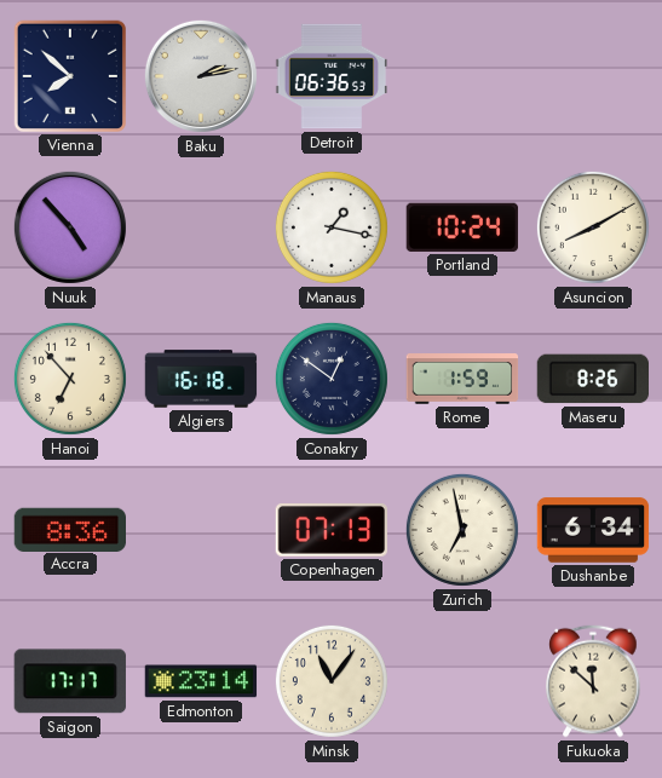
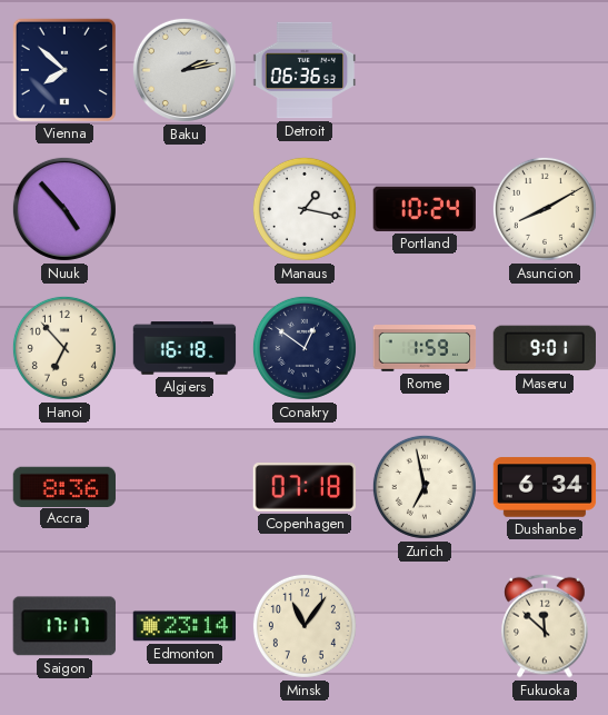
Maseru: 8:26 -> 9:01
Copenhagen: 07:13 -> 07:18
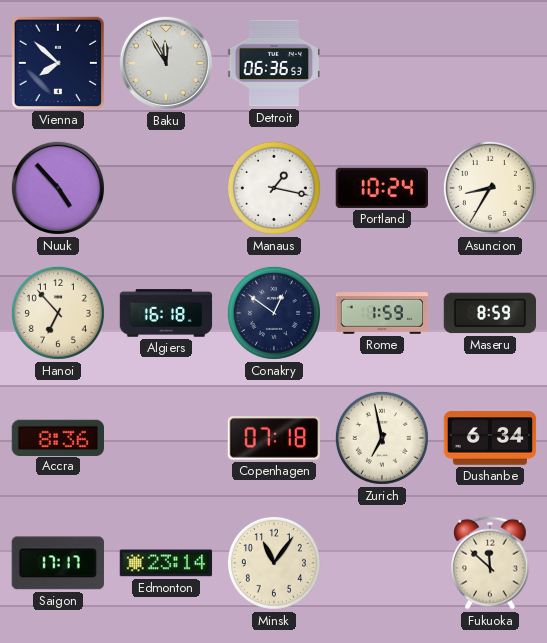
Baku: 2:13 -> 11:55
Asuncion: 8:10 -> 8:35
Maseru: 9:01 -> 8:59
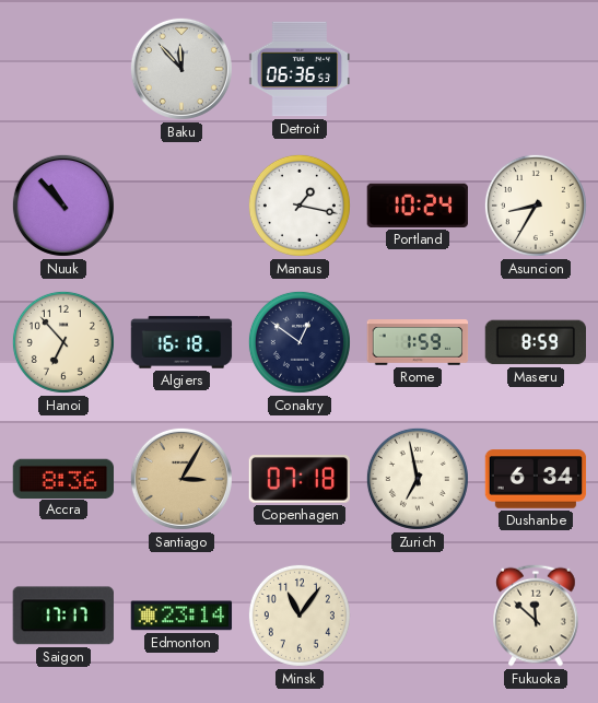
Vienna: 7:52 -> none
Baku: 11:55 -> 11:53
Nuuk: 4:53 -> 10:53
Santiago: none -> 3:05
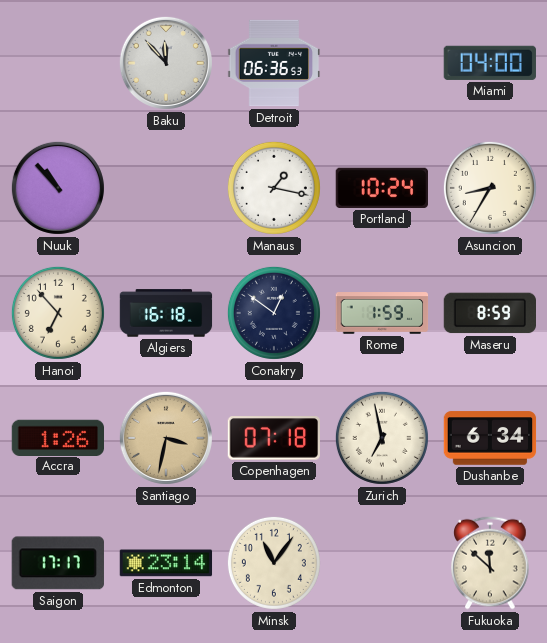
Miami: none -> 04:00
Accra: 8:36 -> 1:26
Santiago: 3:05 -> 3:32
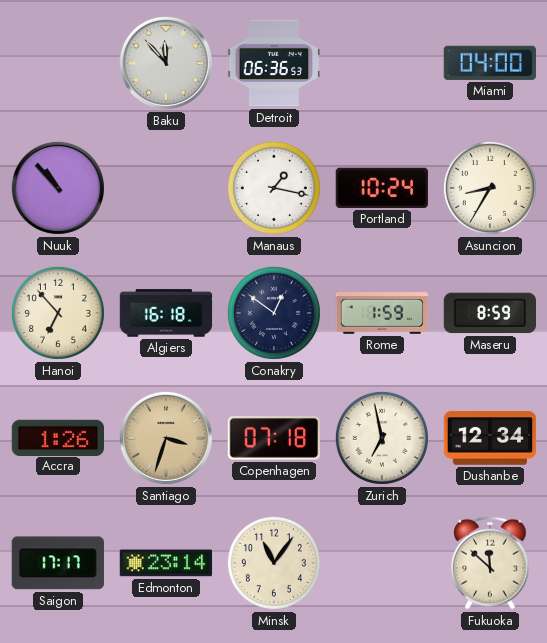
Santiago: 3:32 -> 3:33
Dushanbe: 6:34 -> 12:34
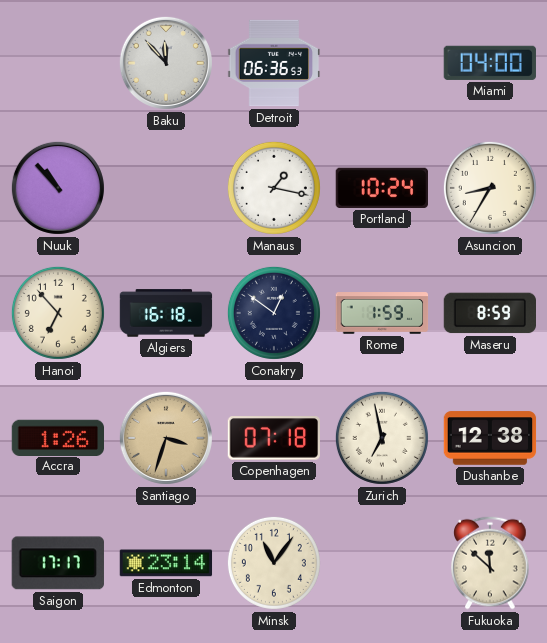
Dushanbe: 12:34 -> 12:38
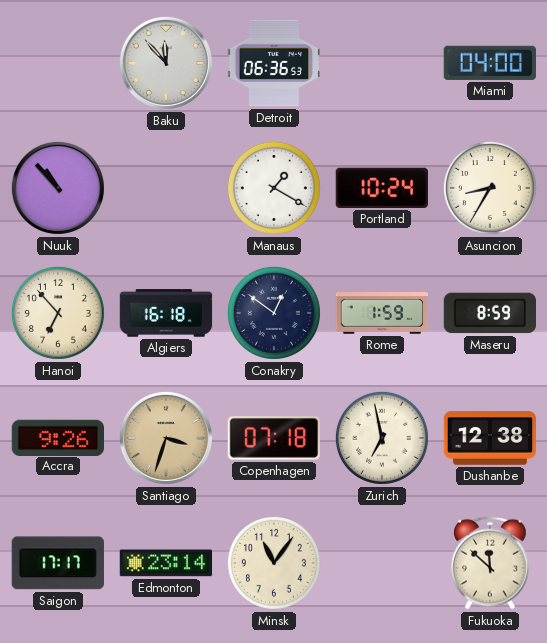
Manaus: 1:17 -> 1:20
Accra: 1:26 -> 9:26
